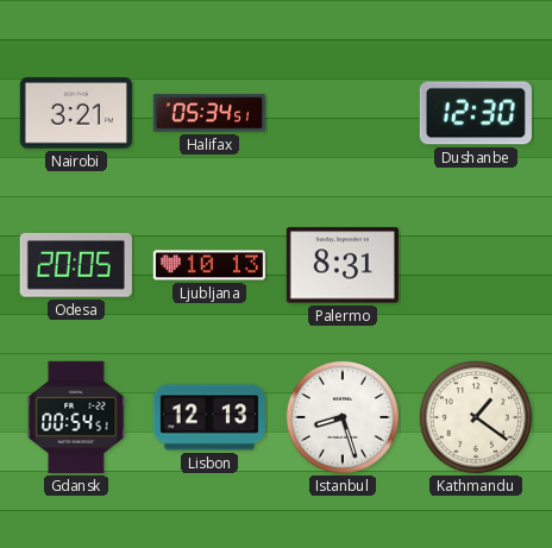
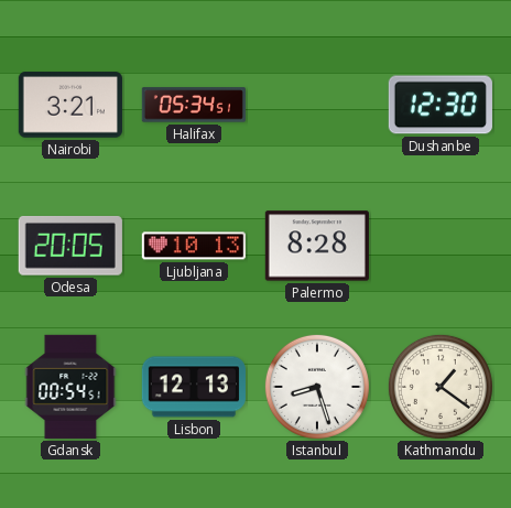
Palermo: 8:31 -> 8:28
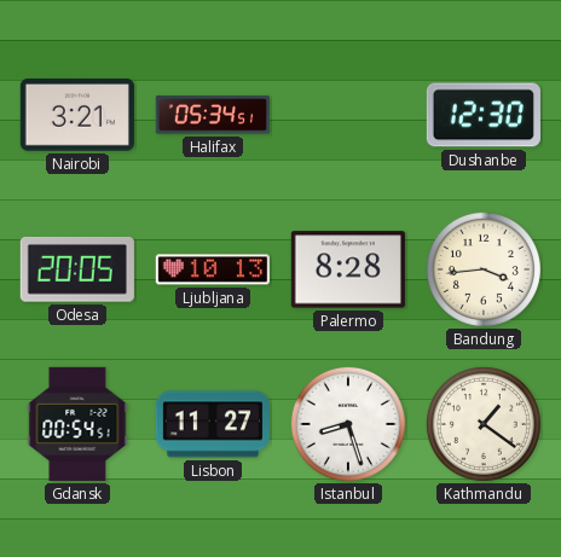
Bandung: none -> 3:44
Lisbon: 12:13 -> 11:27
